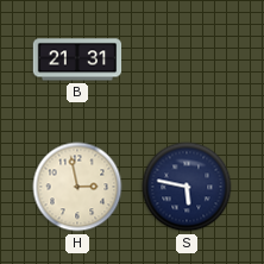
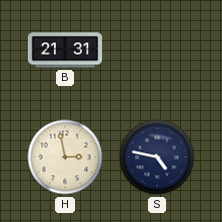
S: 5:47 -> 4:47
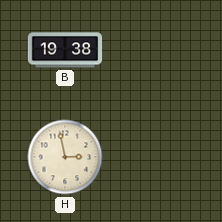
B: 21:31 -> 19:38
S: 4:47 -> none
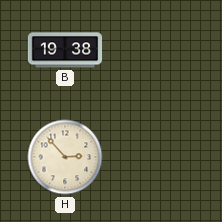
H: 2:58 -> 2:53
